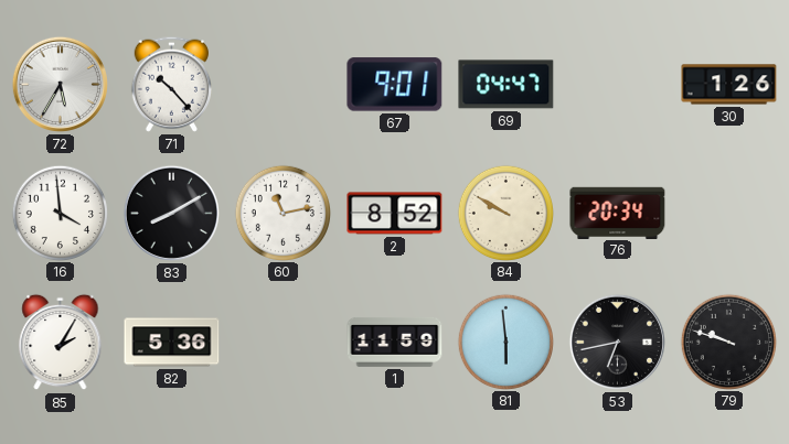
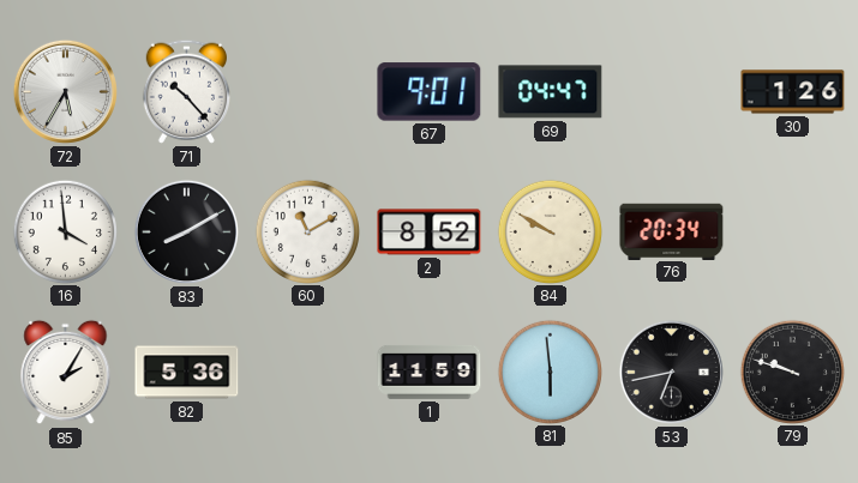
60: 11:13 -> 11:10
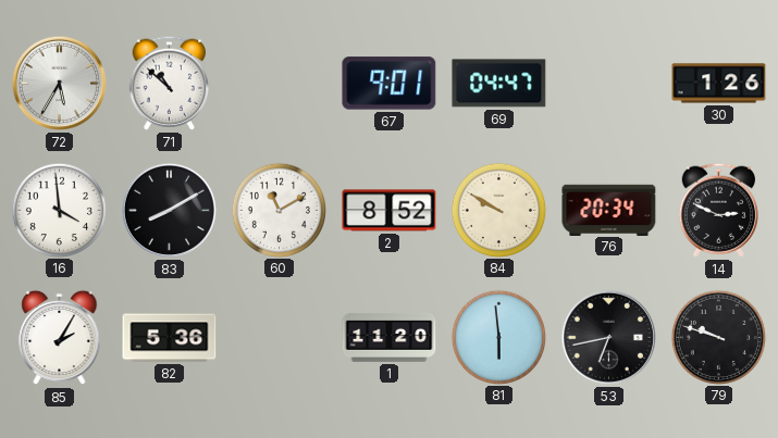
71: 10:23 -> 10:52
14: none -> 2:49
1: 11:59 -> 11:20
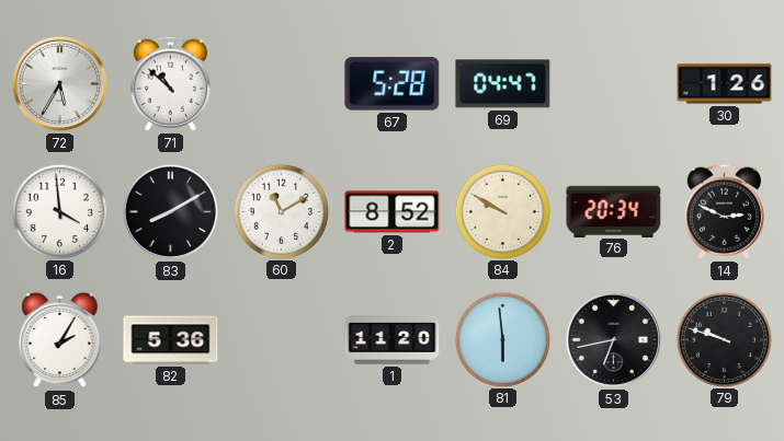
67: 9:01 -> 5:28
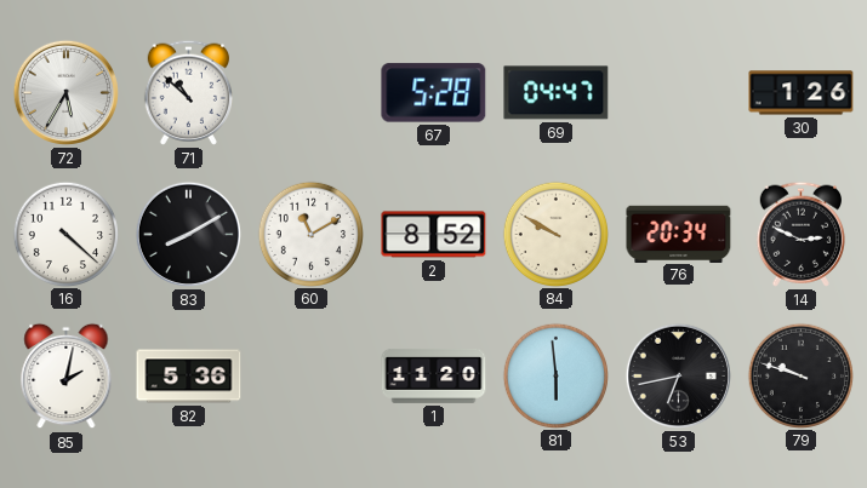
16: 3:59 -> 4:22
85: 2:05 -> 2:02
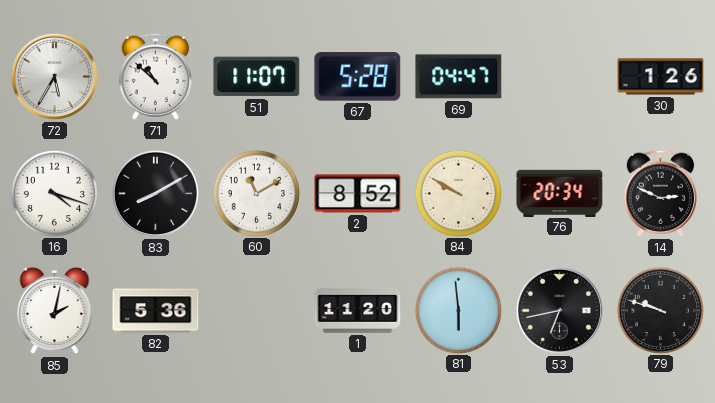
51: none -> 11:07
16: 4:22 -> 4:18
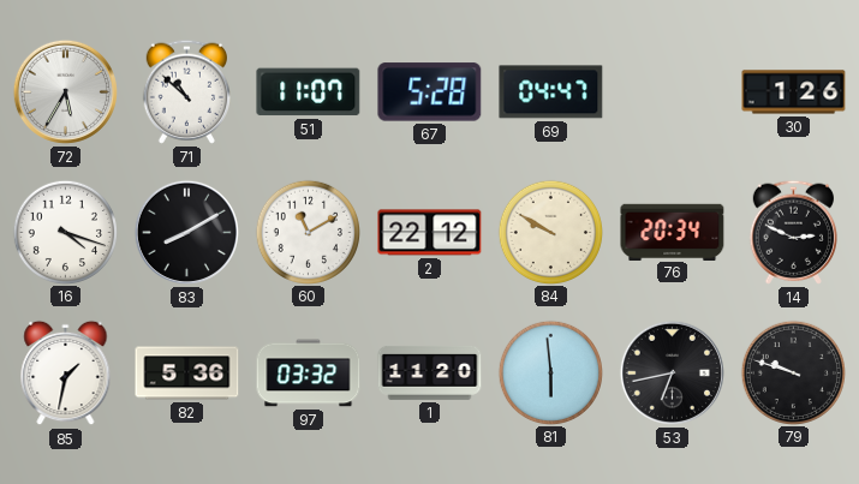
2: 8:52 -> 22:12
85: 2:02 -> 1:32
97: none -> 03:32
